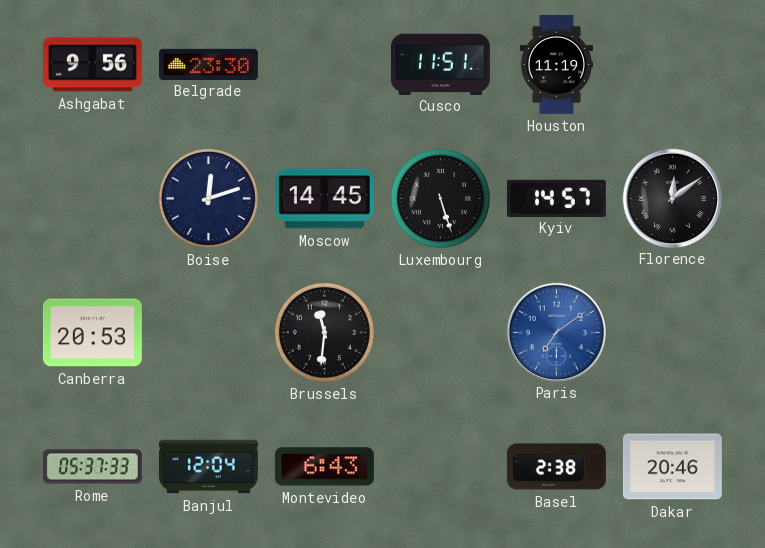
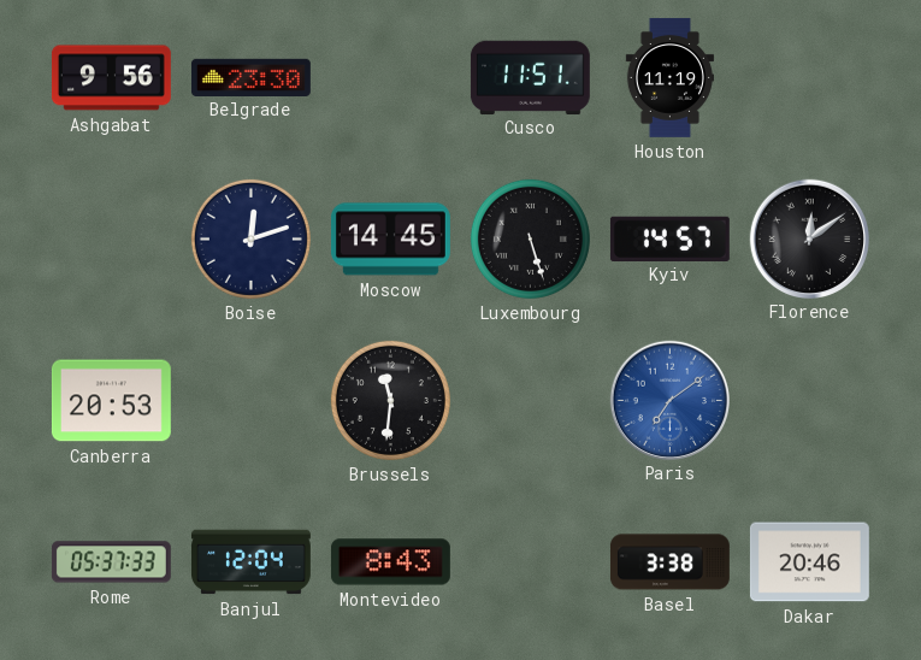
Montevideo: 6:43 -> 8:43
Basel: 2:38 -> 3:38
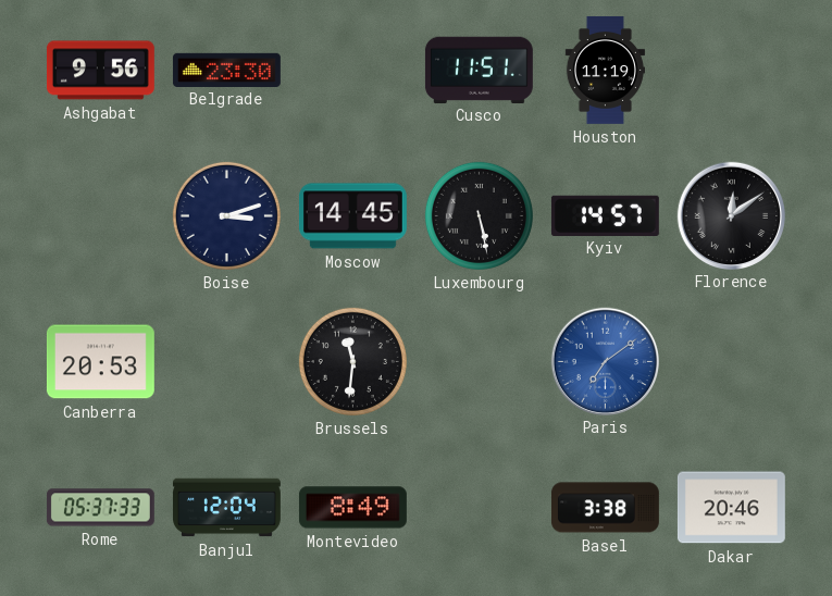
Boise: 12:12 -> 3:12
Luxembourg: 5:27 -> 5:28
Montevideo: 8:43 -> 8:49
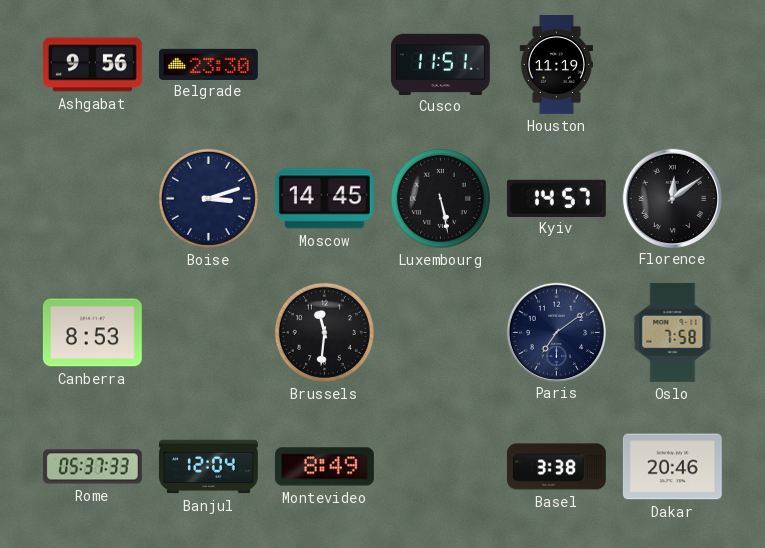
Canberra: 20:53 -> 8:53
Paris dial: blue -> navy
Oslo: none -> 7:58
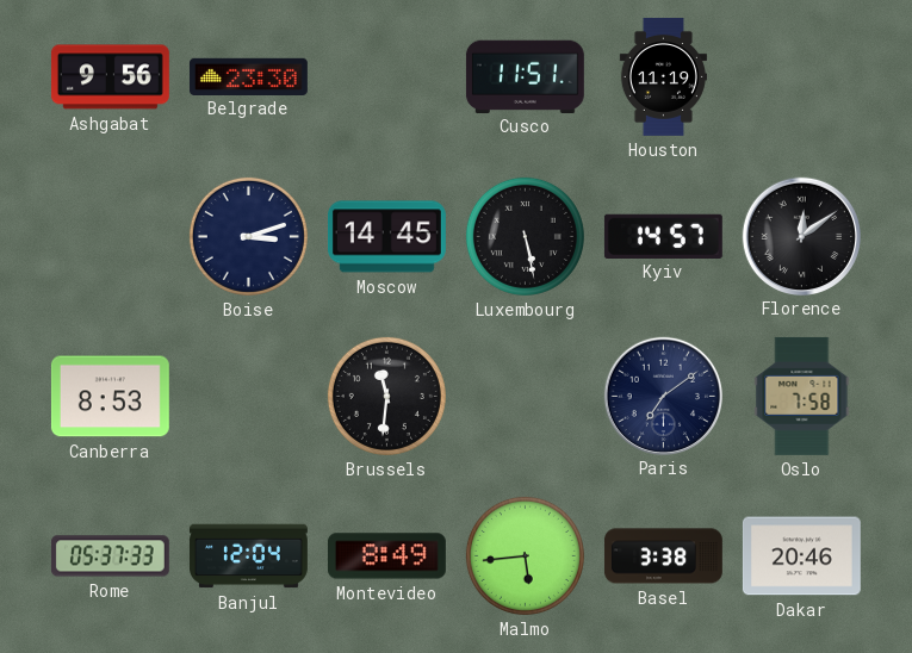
Malmo: none -> 5:44
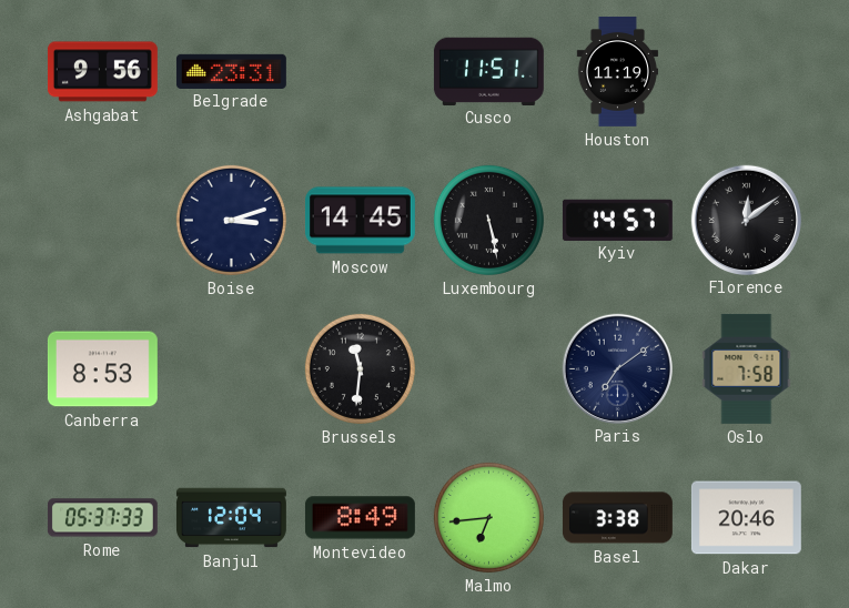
Belgrade: 23:30 -> 23:31
Malmo: 5:44 -> 6:44
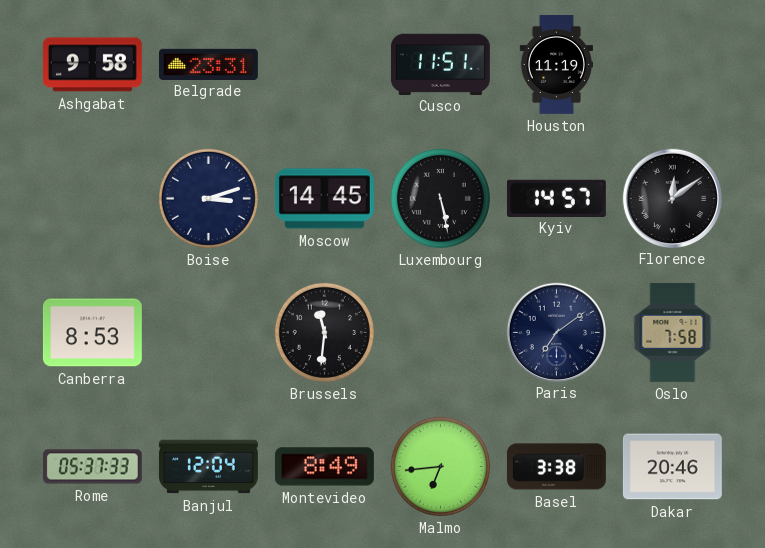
Ashgabat: 9:56 -> 9:58
